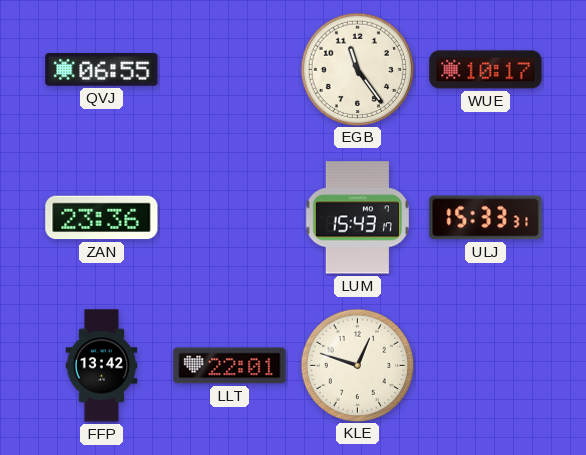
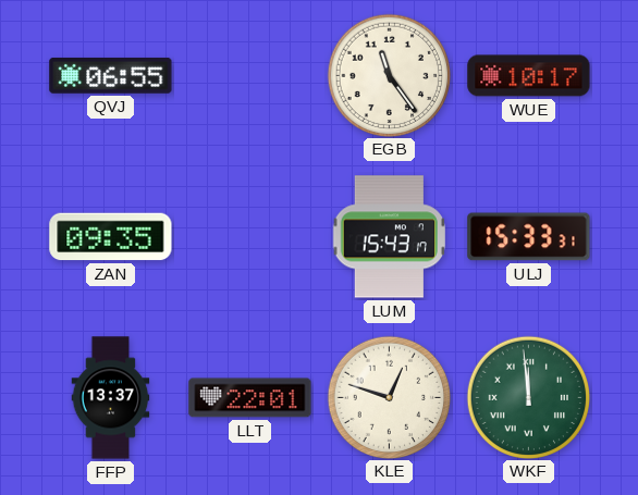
ZAN: 23:36 -> 09:35
FFP: 13:42 -> 13:37
WKF: none -> 11:59
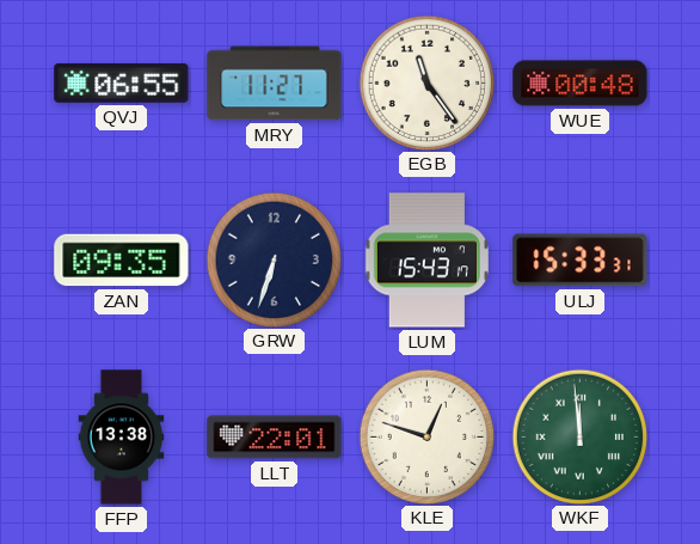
MRY: none -> 11:27
WUE: 10:17 -> 00:48
GRW: none -> 6:33
FFP: 13:37 -> 13:38
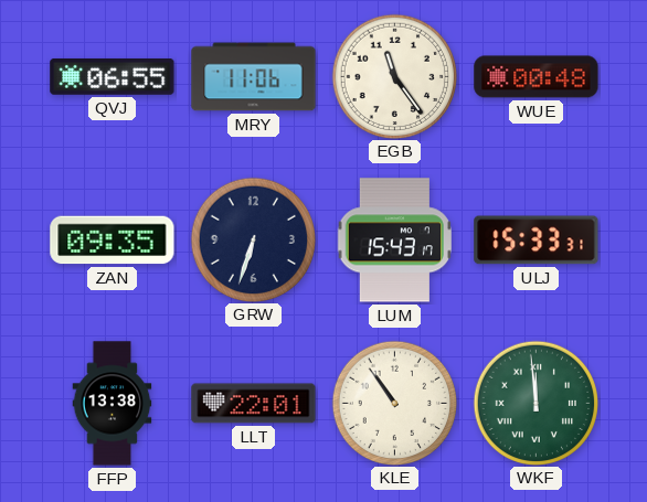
MRY: 11:27 -> 11:06
KLE: 12:48 -> 10:54
